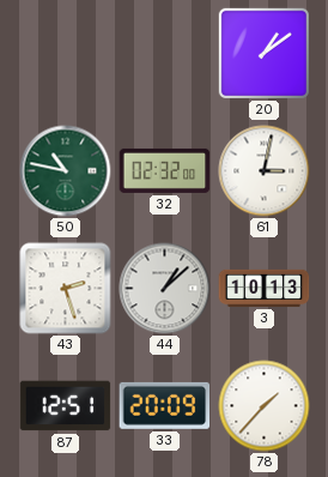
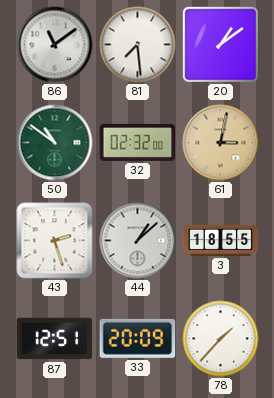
86: none -> 11:09
81: none -> 7:29
50: 10:47 -> 10:51
61 dial: white -> champagne
3: 10:13 -> 18:55
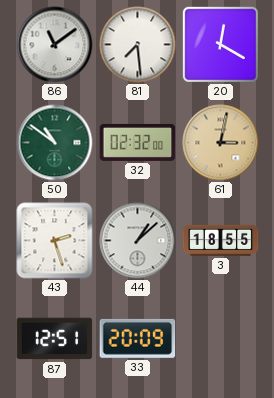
20: 1:09 -> 12:20
78: 1:37 -> none
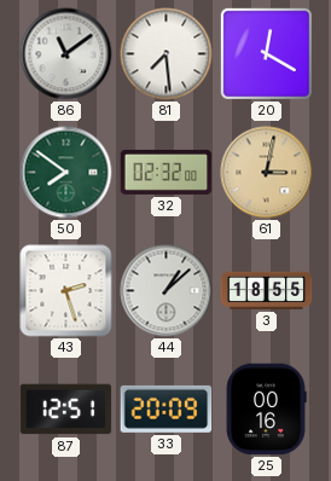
50: 10:51 -> 7:51
25: none -> 00:16
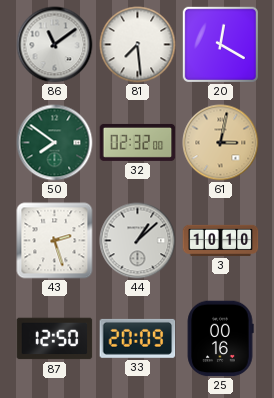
3: 18:55 -> 10:10
87: 12:51 -> 12:50
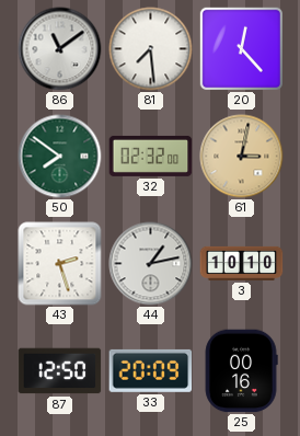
20: 12:20 -> 12:23
44: 1:08 -> 1:13
